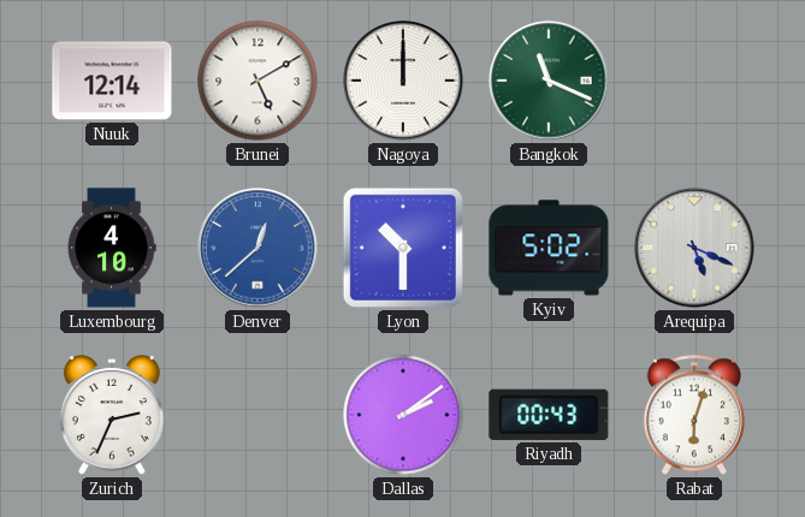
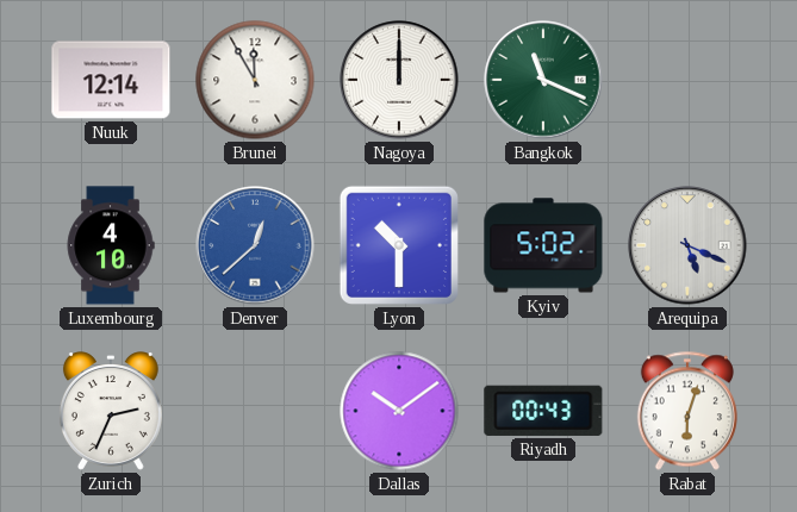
Brunei: 5:10 -> 11:55
Dallas: 2:09 -> 10:09
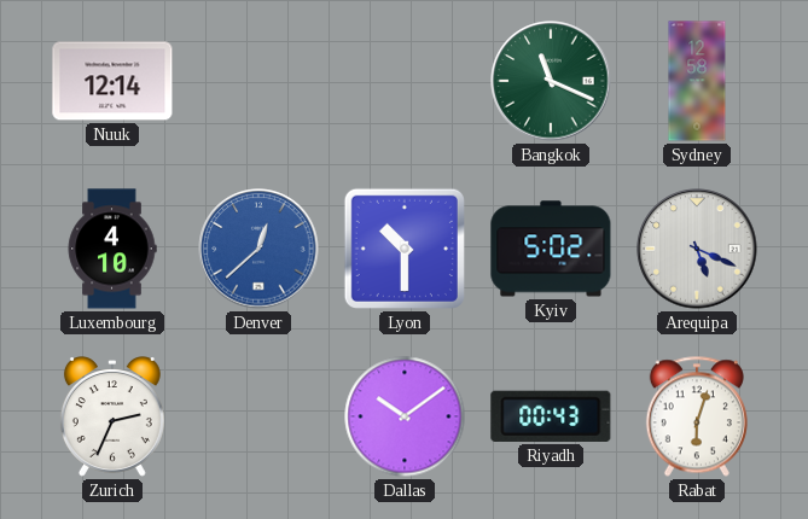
Brunei: 11:55 -> none
Nagoya: 12:00 -> none
Sydney: none -> 12:58
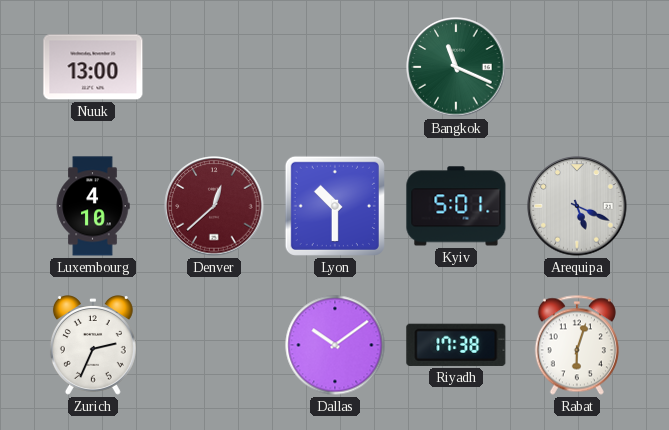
Nuuk: 12:14 -> 13:00
Sydney: 12:58 -> none
Denver dial: blue -> burgundy
Kyiv: 5:02 -> 5:01
Riyadh: 00:43 -> 17:38
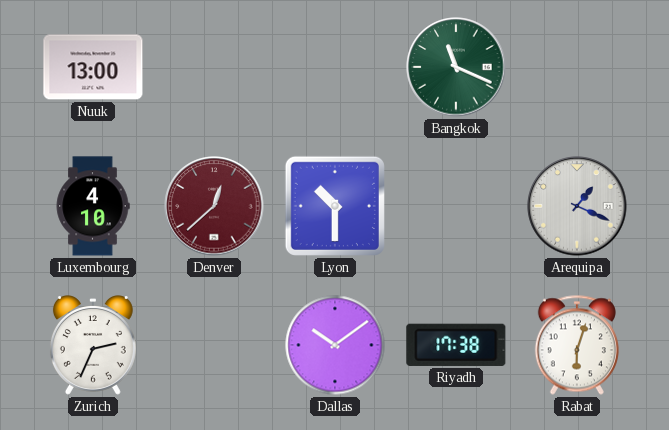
Kyiv: 5:01 -> none
Arequipa: 5:19 -> 1:19
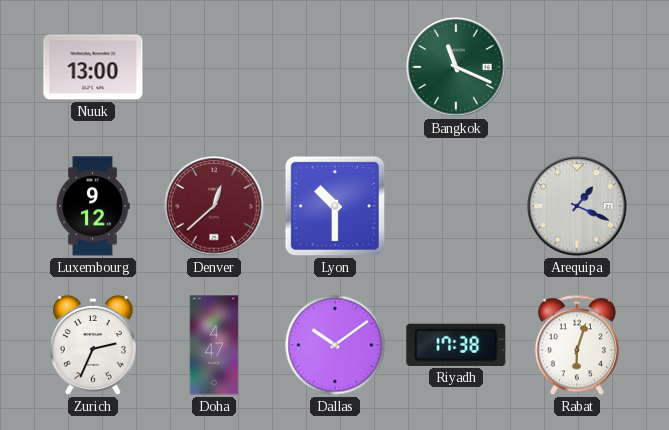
Luxembourg: 4:10 -> 9:12
Doha: none -> 4:47
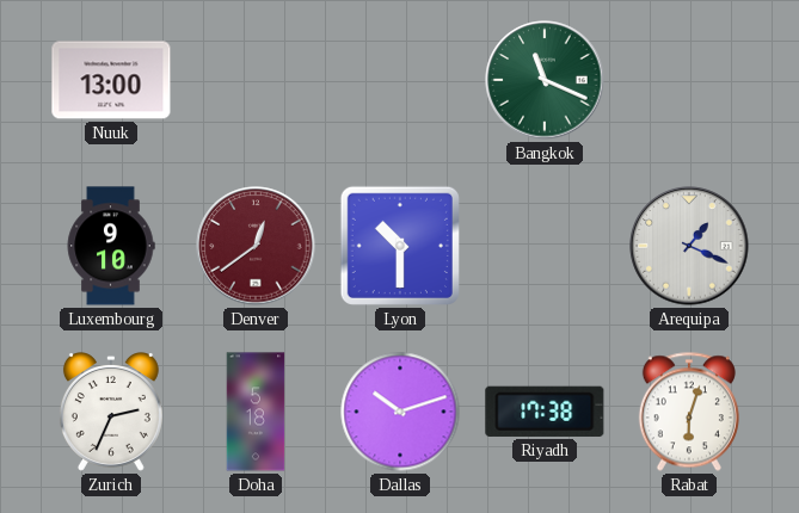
Luxembourg: 9:12 -> 9:10
Denver: 12:38 -> 12:39
Doha: 4:47 -> 5:18
Dallas: 10:09 -> 10:12
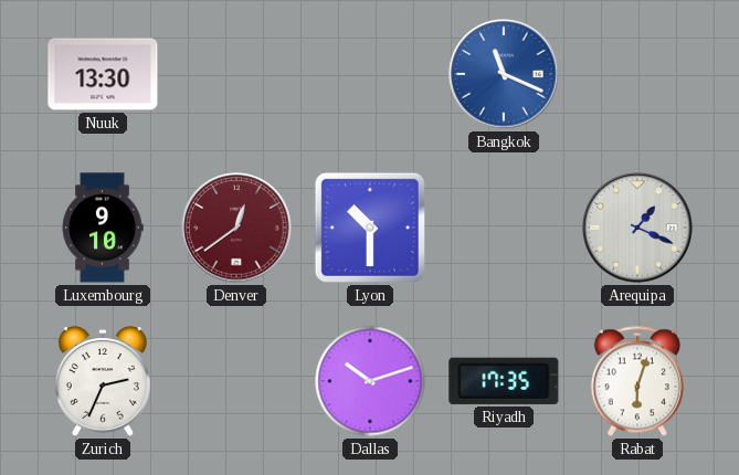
Nuuk: 13:00 -> 13:30
Bangkok dial: green -> blue
Doha: 5:18 -> none
Riyadh: 17:38 -> 17:35
